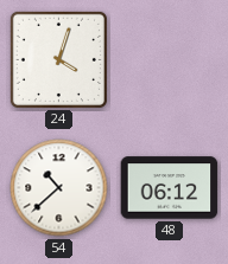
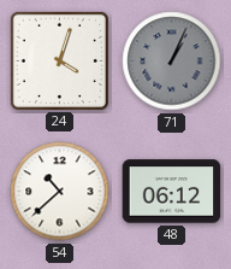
71: none -> 1:04
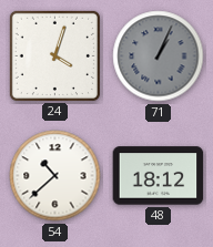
48: 06:12 -> 18:12
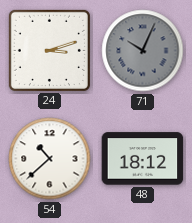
24: 4:03 -> 3:12
71: 1:04 -> 10:04
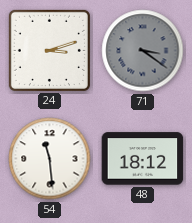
71: 10:04 -> 3:21
54: 10:38 -> 11:29
